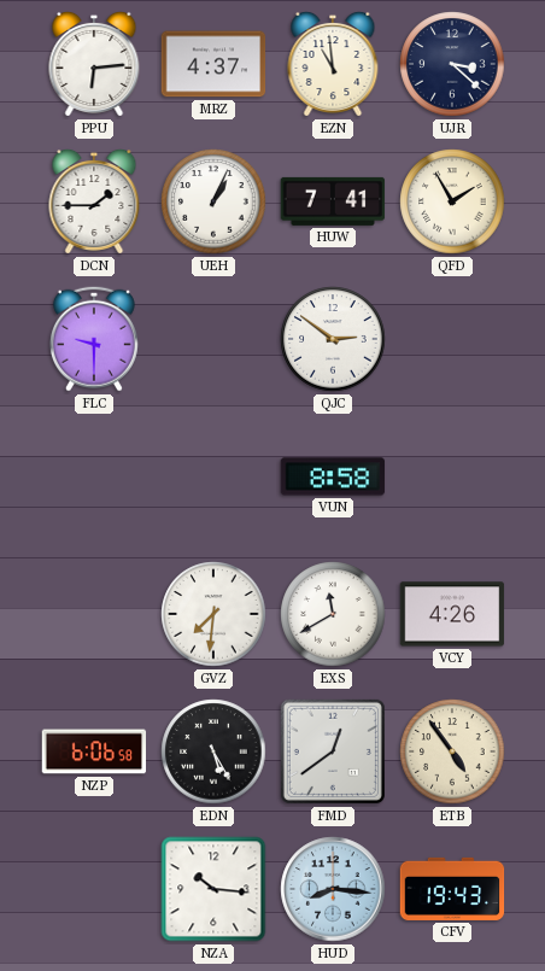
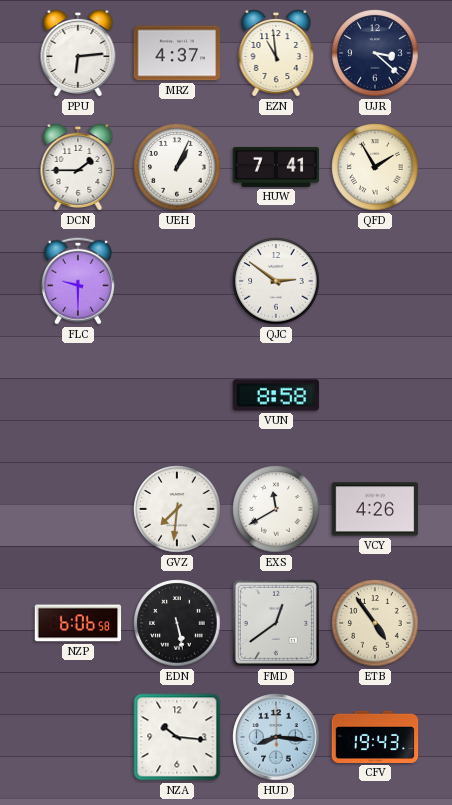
EDN: 5:25 -> 5:28
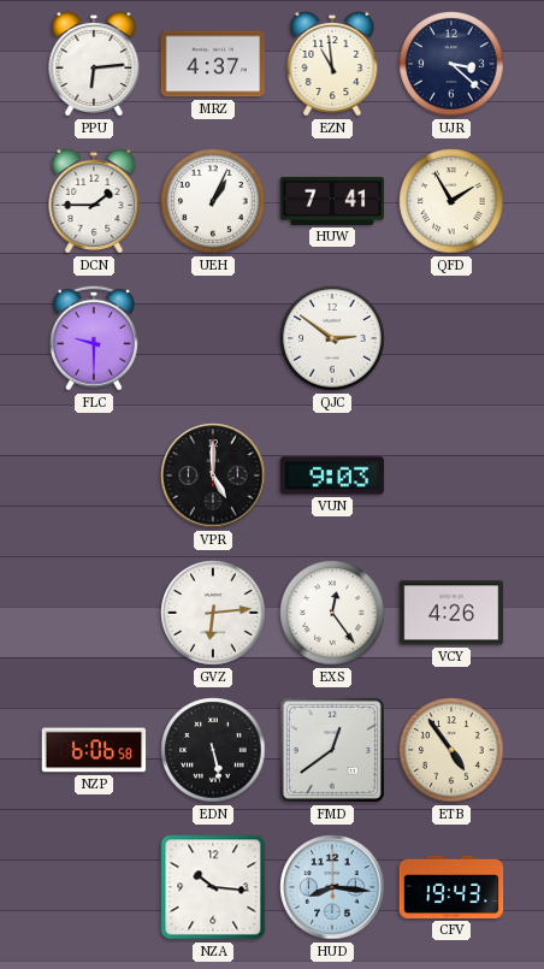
VPR: none -> 5:00
VUN: 8:58 -> 9:03
GVZ: 7:31 -> 6:14
EXS: 11:40 -> 12:24
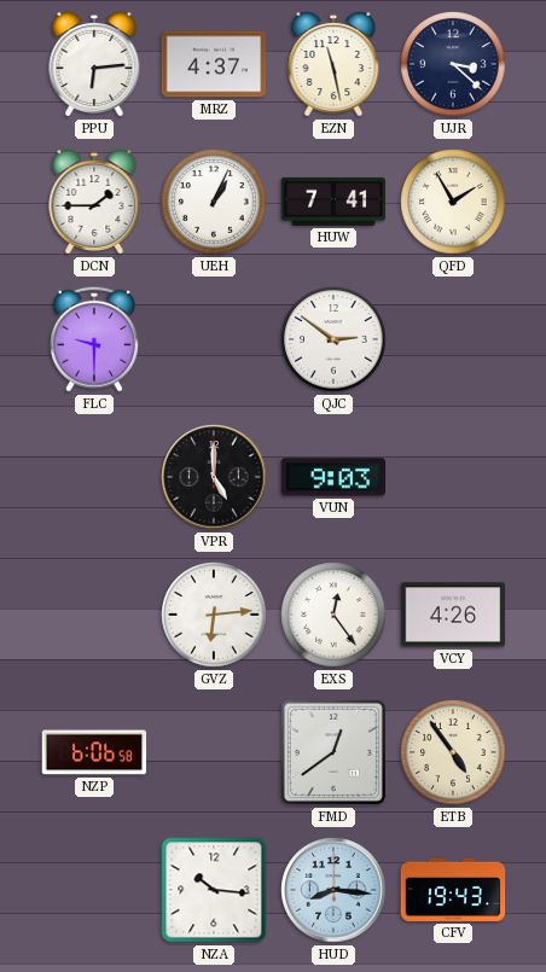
EZN: 10:59 -> 11:28
EDN: 5:28 -> none
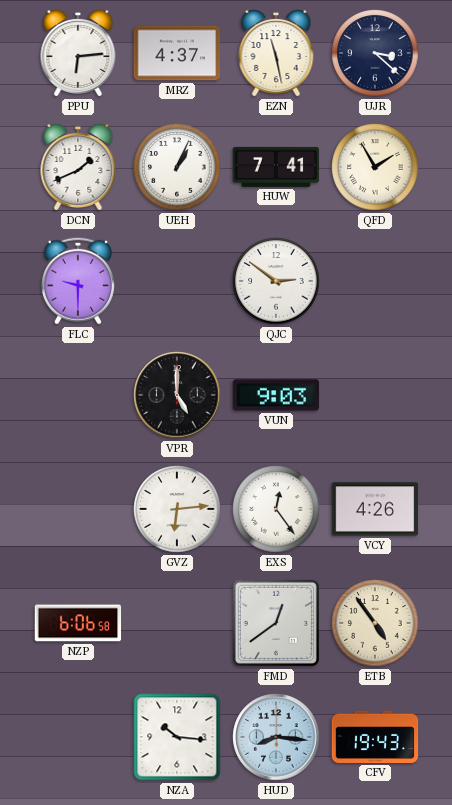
DCN: 1:45 -> 1:41
